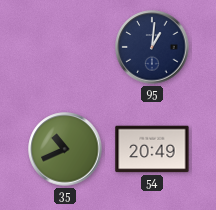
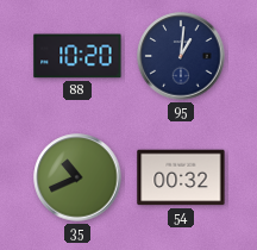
88: none -> 10:20
54: 20:49 -> 00:32
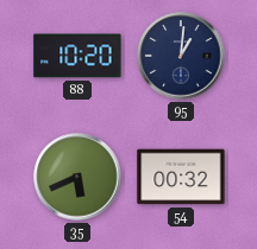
35: 10:41 -> 5:41
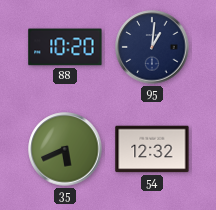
54: 00:32 -> 12:32
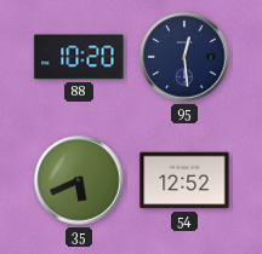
95: 1:01 -> 12:29
54: 12:32 -> 12:52
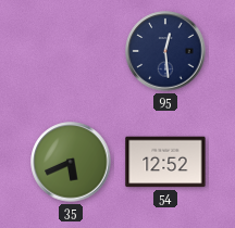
88: 10:20 -> none
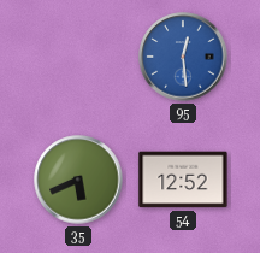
95 dial: navy -> blue
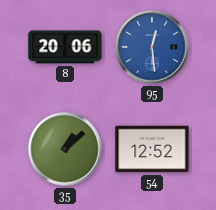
8: none -> 20:06
35: 5:41 -> 1:08
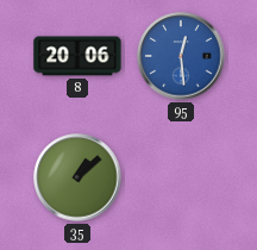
54: 12:52 -> none
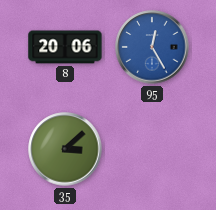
95: 12:29 -> 12:25
35: 1:08 -> 3:08
